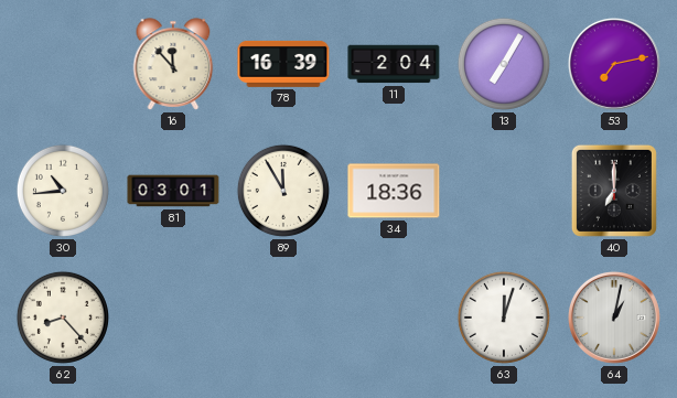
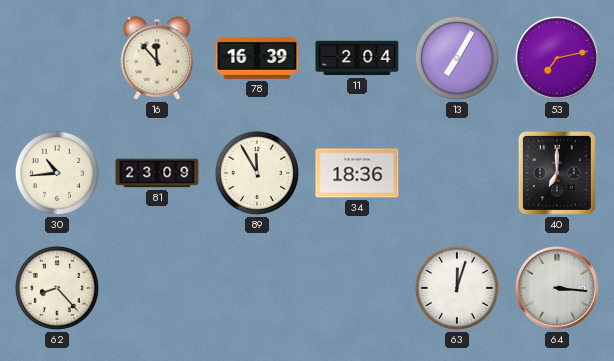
81: 03:01 -> 23:09
64: 1:02 -> 3:16
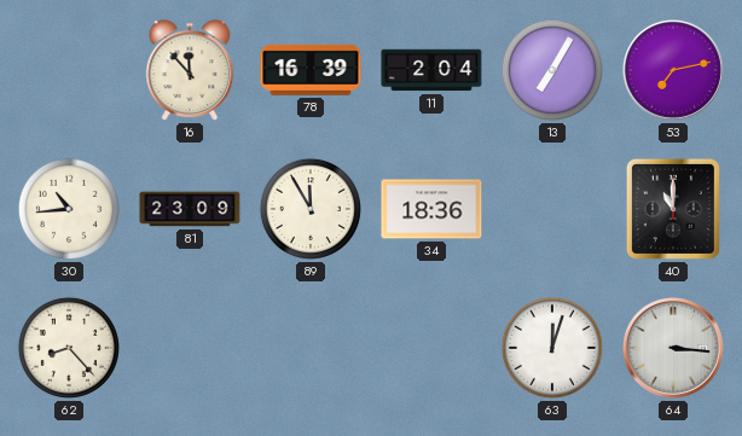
40: 7:00 -> 11:00
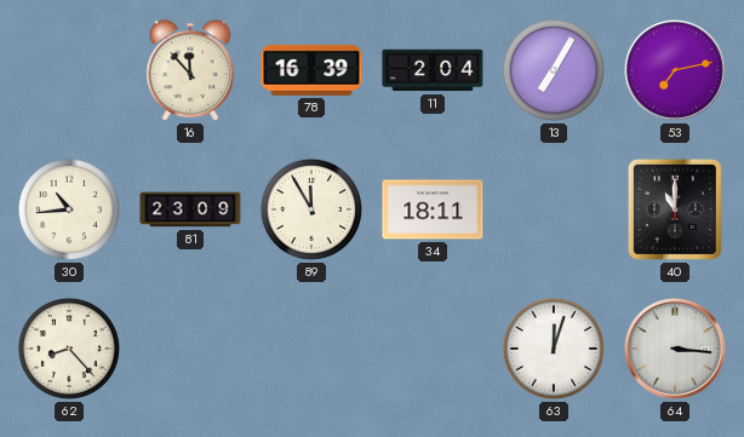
34: 18:36 -> 18:11
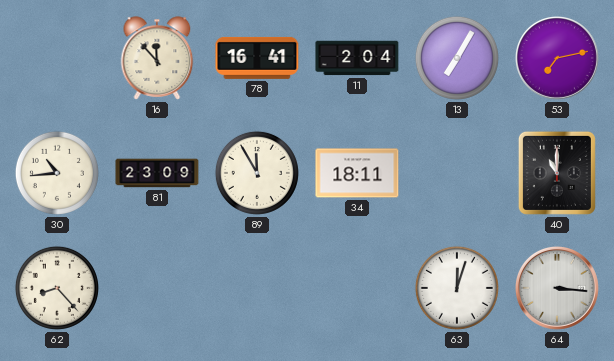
78: 16:39 -> 16:41
